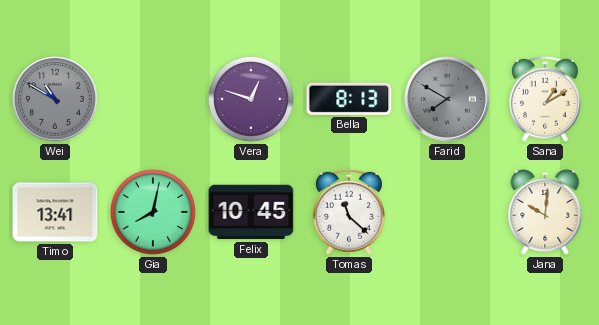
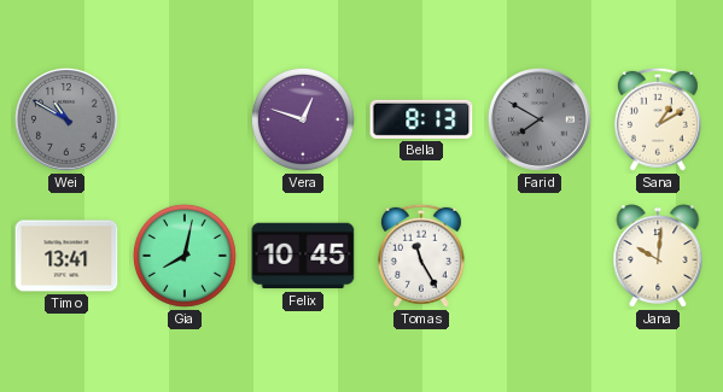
Tomas: 11:22 -> 11:25
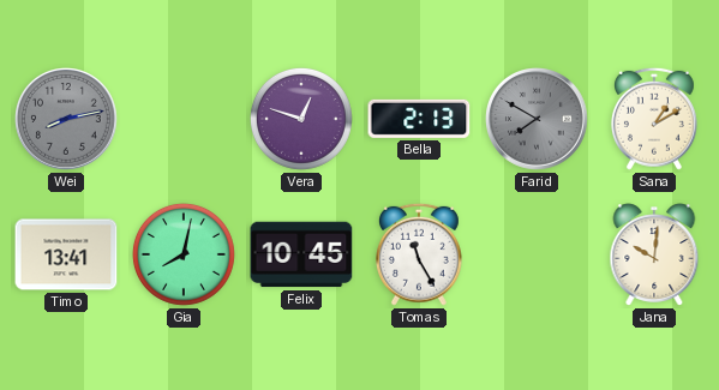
Wei: 10:50 -> 8:13
Bella: 8:13 -> 2:13
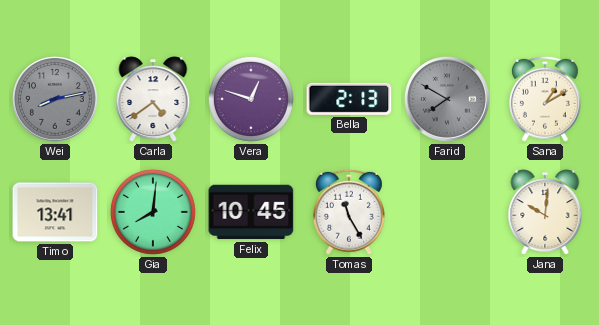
Carla: none -> 4:39
Gia: 8:02 -> 8:01
